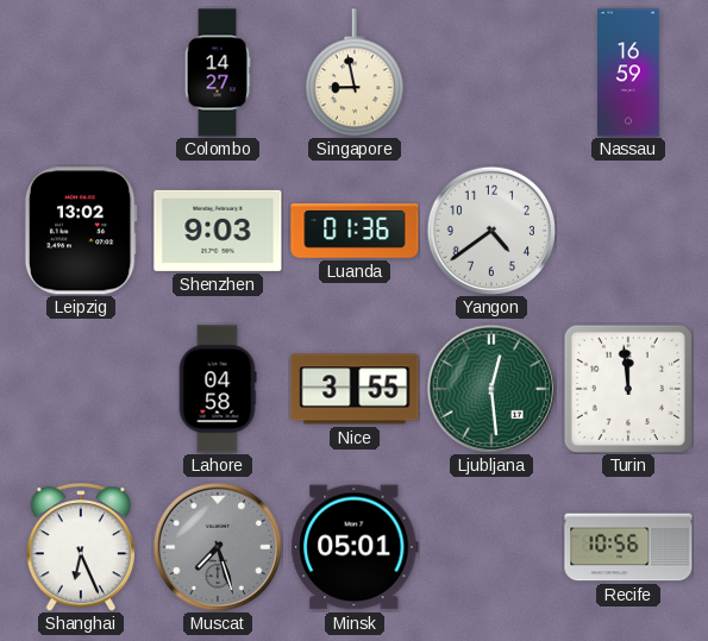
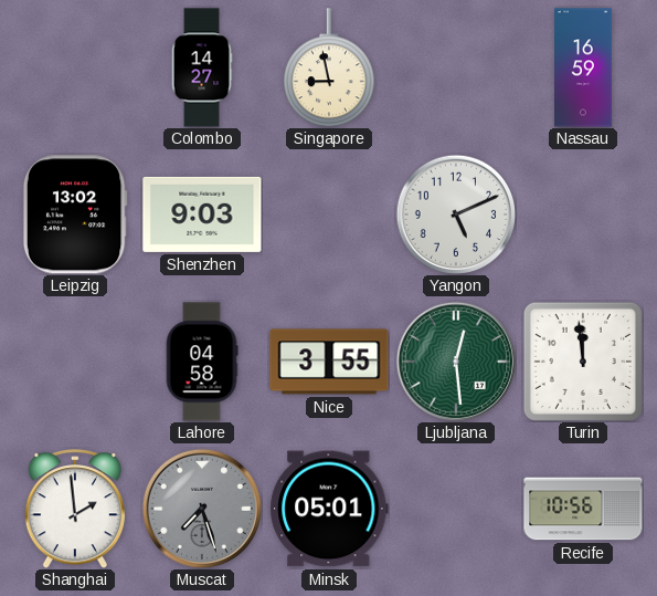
Luanda: 01:36 -> none
Yangon: 4:39 -> 5:11
Shanghai: 6:26 -> 1:59
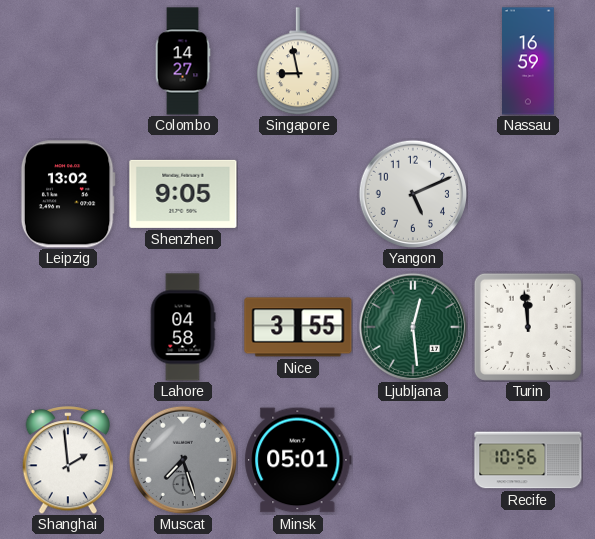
Shenzhen: 9:03 -> 9:05
